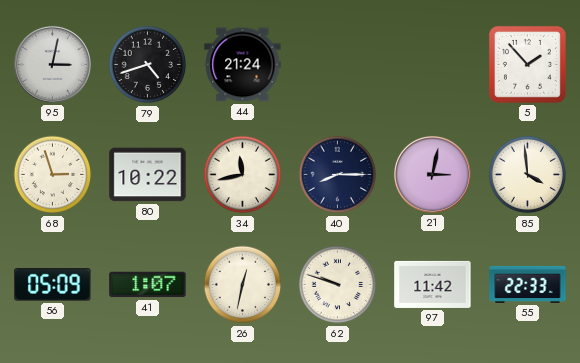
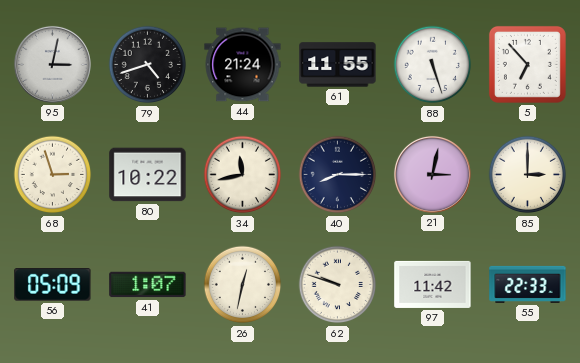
61: none -> 11:55
88: none -> 5:27
5: 1:53 -> 6:53
85: 3:59 -> 3:00
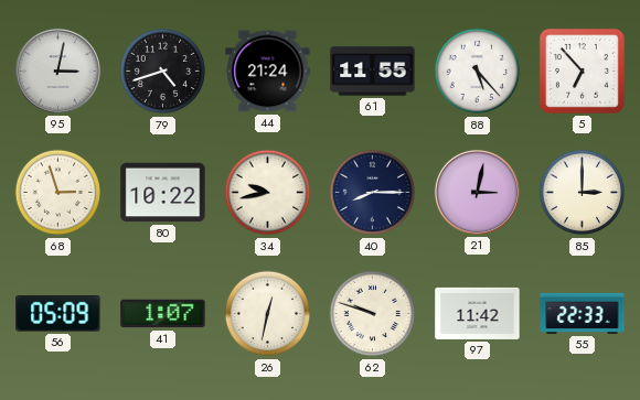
88: 5:27 -> 5:23
34: 11:43 -> 9:43
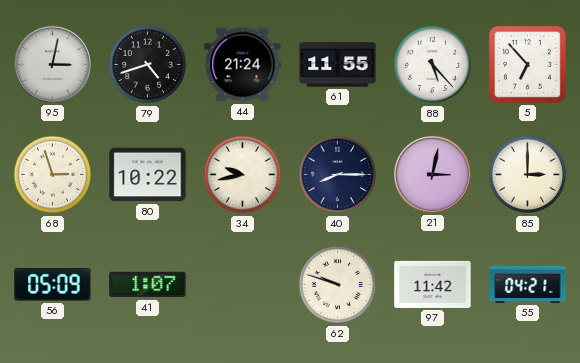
26: 12:32 -> none
55: 22:33 -> 04:21
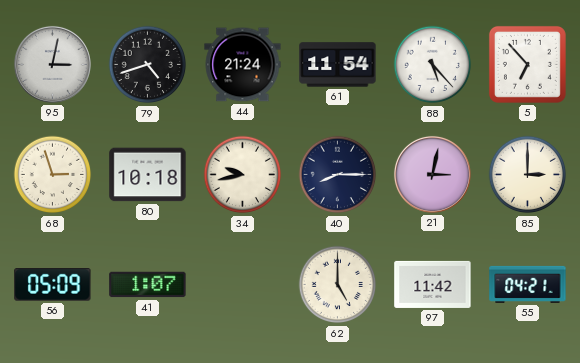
61: 11:55 -> 11:54
80: 10:22 -> 10:18
62: 9:48 -> 5:00
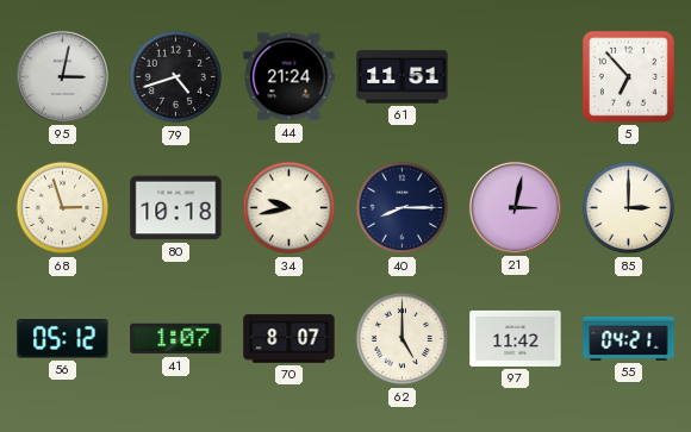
61: 11:54 -> 11:51
88: 5:23 -> none
56: 05:09 -> 05:12
70: none -> 8:07
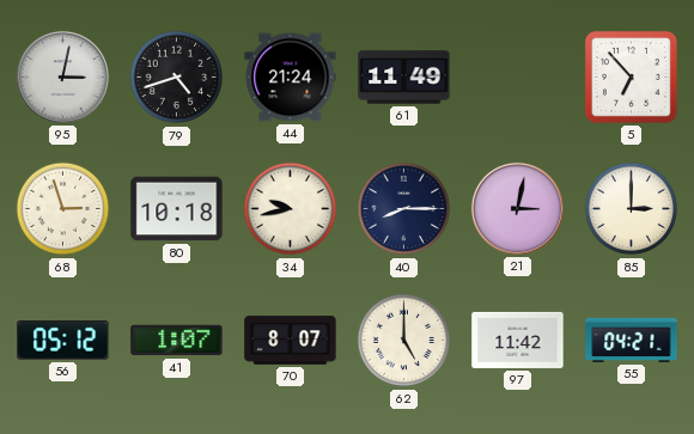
61: 11:51 -> 11:49
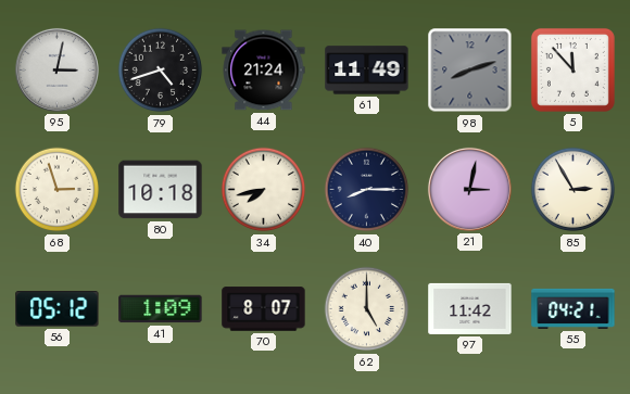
98: none -> 8:12
5: 6:53 -> 11:53
34: 9:43 -> 7:43
85: 3:00 -> 2:55
41: 1:07 -> 1:09
